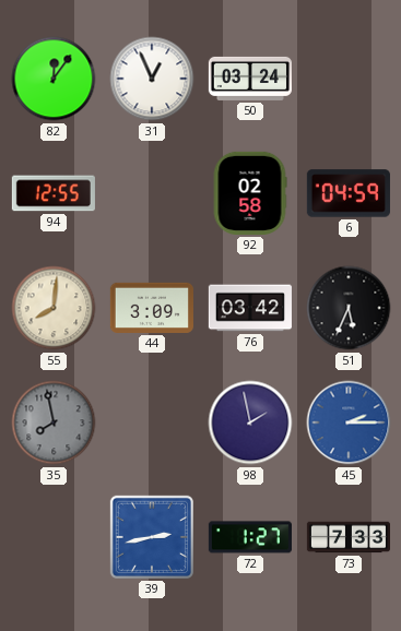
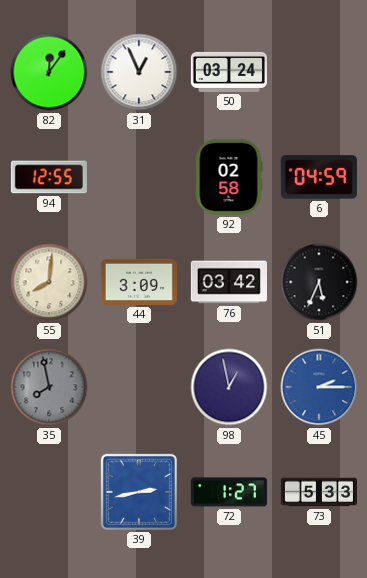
98: 1:58 -> 12:58
73: 7:33 -> 5:33
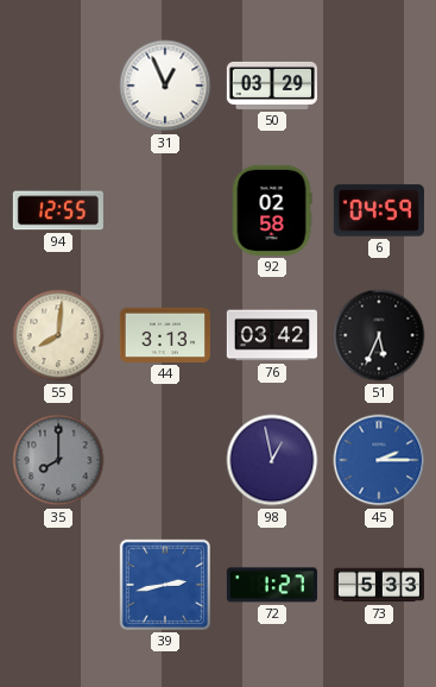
82: 12:06 -> none
50: 03:24 -> 03:29
44: 3:09 -> 3:13
35: 7:58 -> 8:00
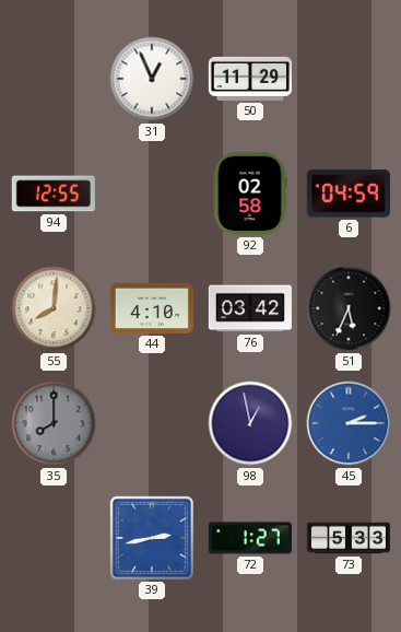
50: 03:29 -> 11:29
44: 3:13 -> 4:10
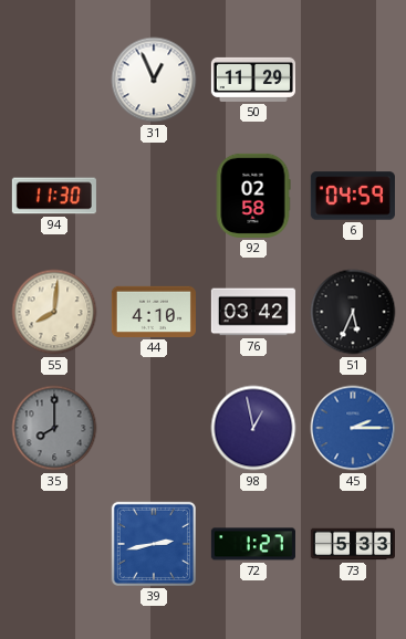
94: 12:55 -> 11:30
